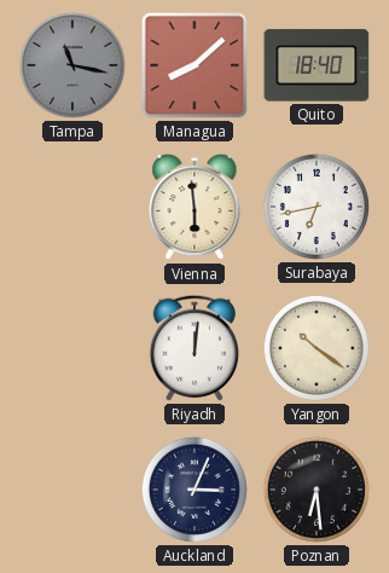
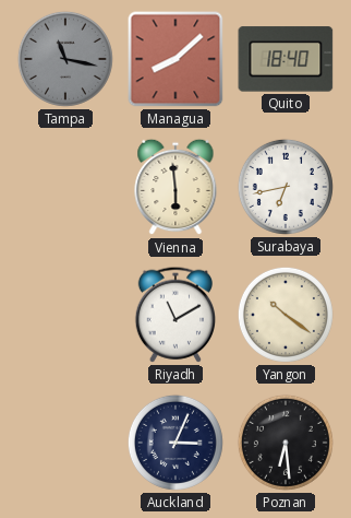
Riyadh: 12:01 -> 11:10
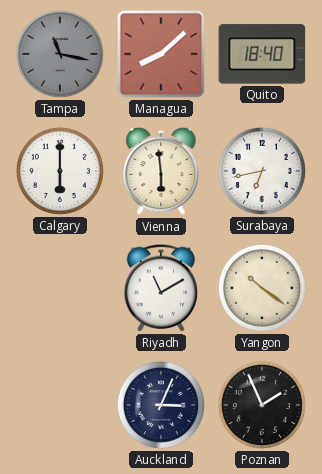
Calgary: none -> 6:00
Poznan: 6:29 -> 1:56
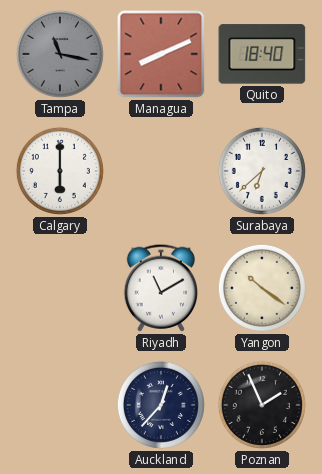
Managua: 8:08 -> 8:11
Vienna: 5:59 -> none
Surabaya: 6:43 -> 6:38
Auckland: 3:04 -> 12:37
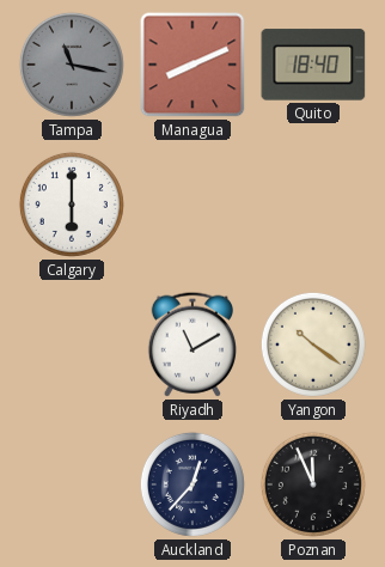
Surabaya: 6:38 -> none
Poznan: 1:56 -> 11:56
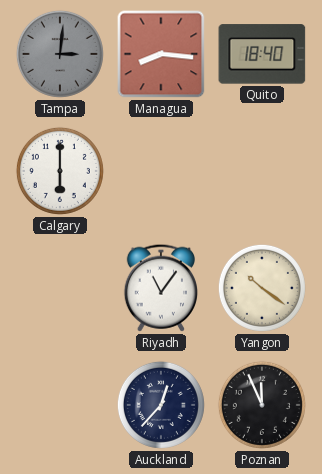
Tampa: 11:17 -> 3:01
Managua: 8:11 -> 8:16
Riyadh: 11:10 -> 11:06
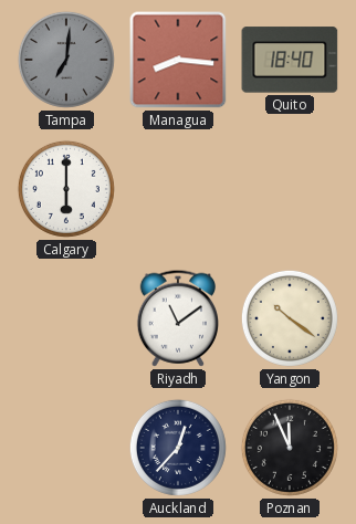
Tampa: 3:01 -> 7:01
Riyadh: 11:06 -> 11:09
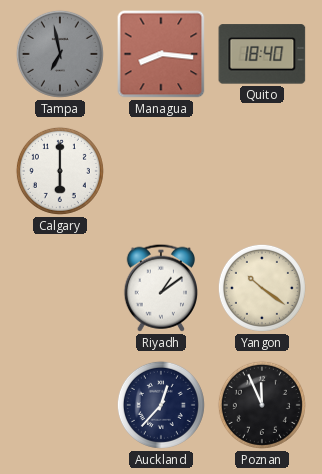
Tampa: 7:01 -> 6:58
Riyadh: 11:09 -> 1:09
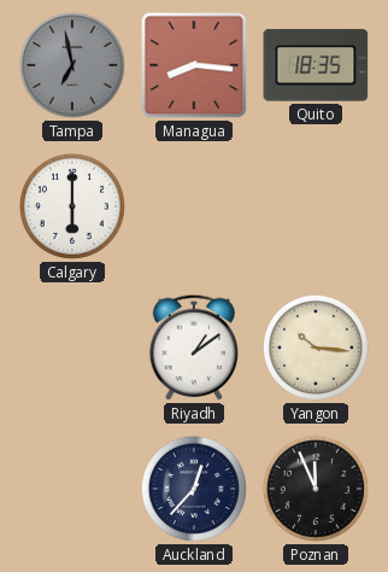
Quito: 18:40 -> 18:35
Yangon: 10:21 -> 10:16
